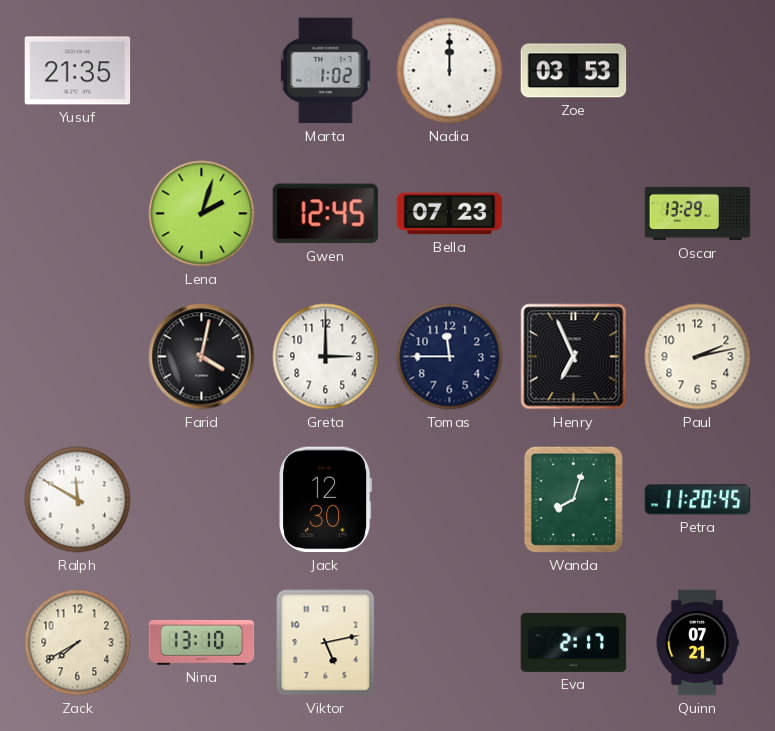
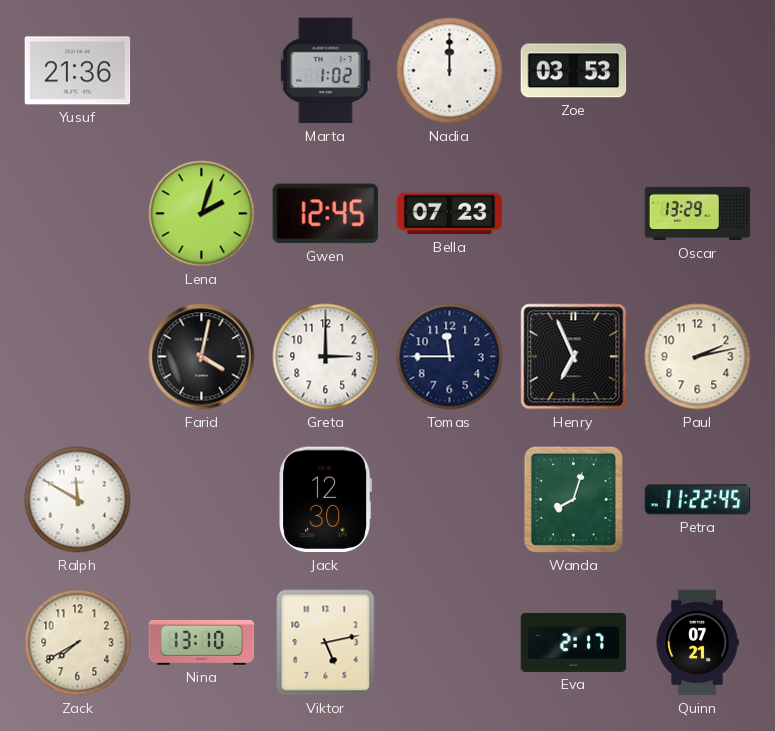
Yusuf: 21:35 -> 21:36
Petra: 11:20 -> 11:22
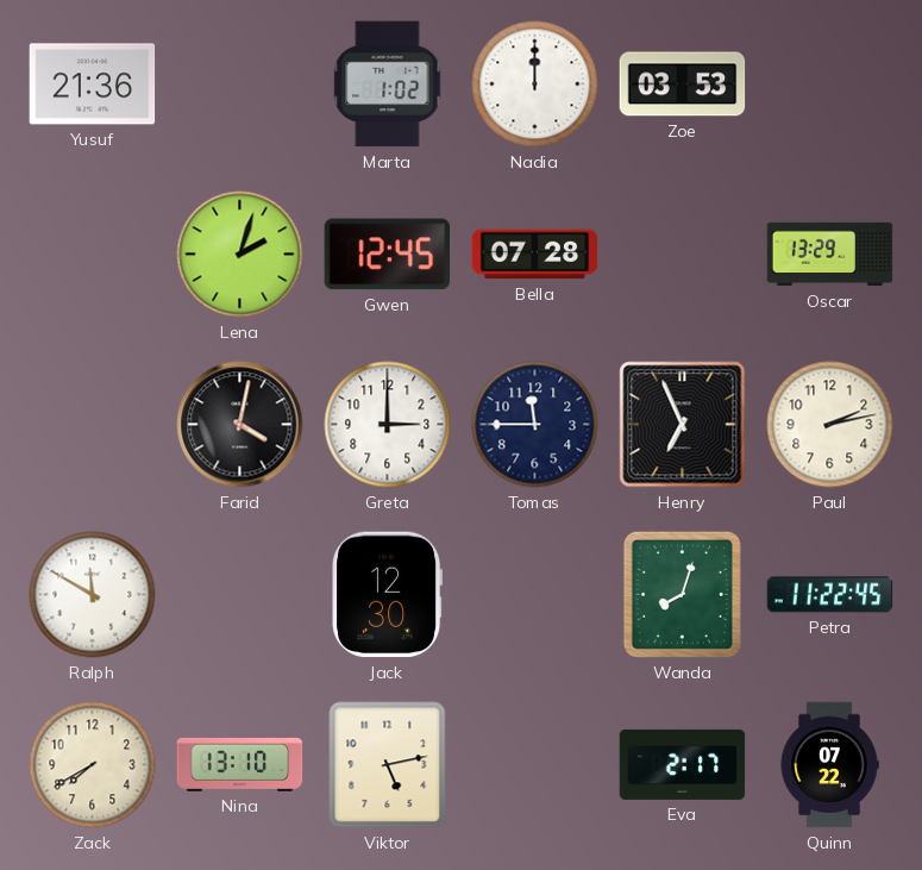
Bella: 07:23 -> 07:28
Quinn: 07:21 -> 07:22
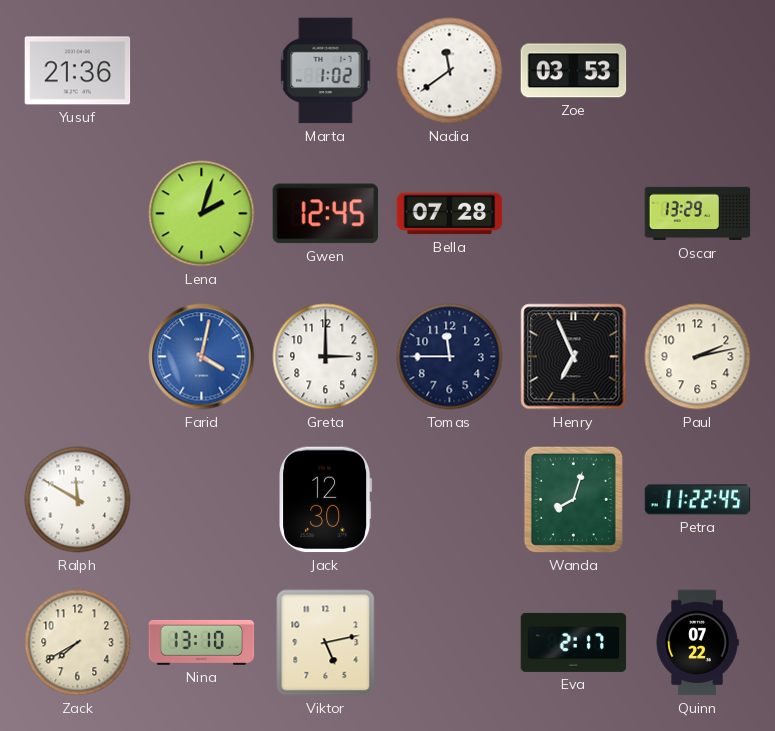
Nadia: 12:00 -> 11:39
Farid dial: black -> blue
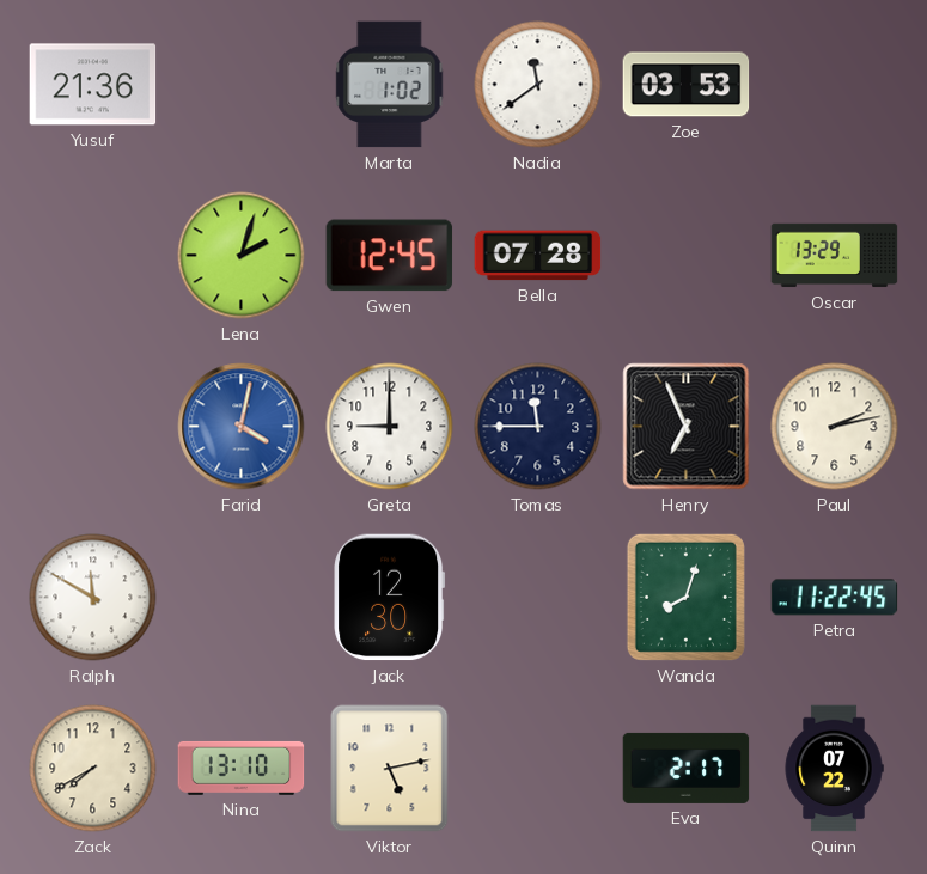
Greta: 3:00 -> 9:00
